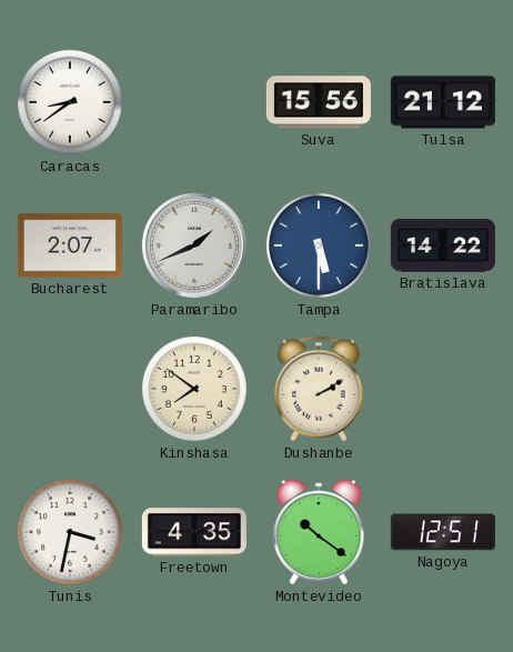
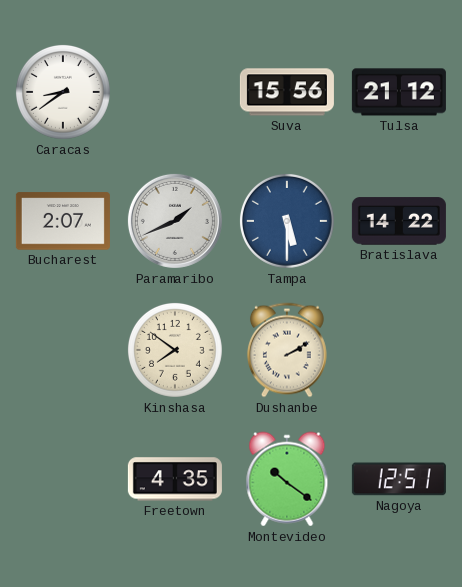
Tunis: 3:32 -> none
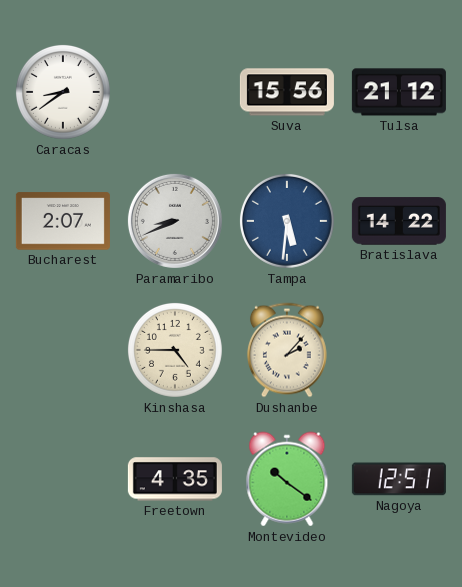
Paramaribo: 1:41 -> 8:41
Tampa: 5:30 -> 5:31
Kinshasa: 7:51 -> 4:45
Dushanbe: 2:10 -> 2:07
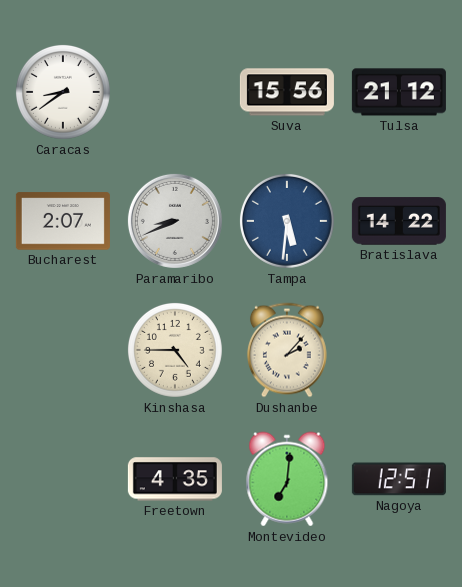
Montevideo: 10:21 -> 7:01
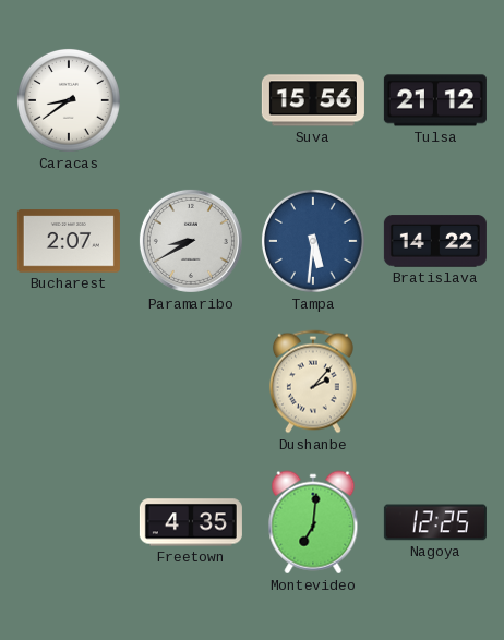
Paramaribo: 8:41 -> 8:40
Kinshasa: 4:45 -> none
Nagoya: 12:51 -> 12:25
